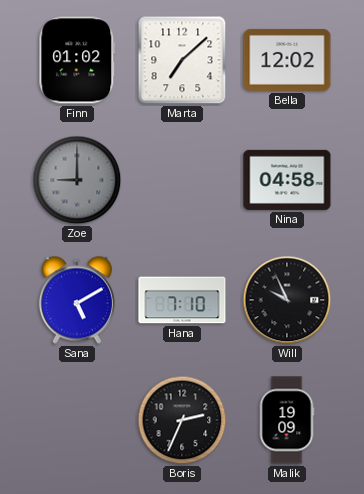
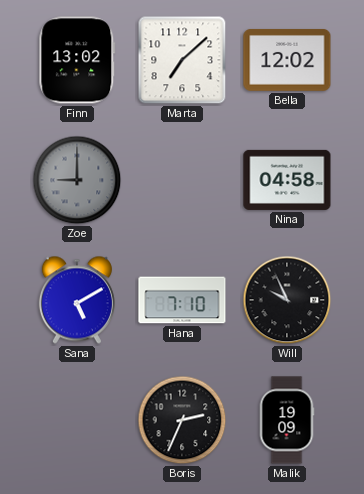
Finn: 01:02 -> 13:02
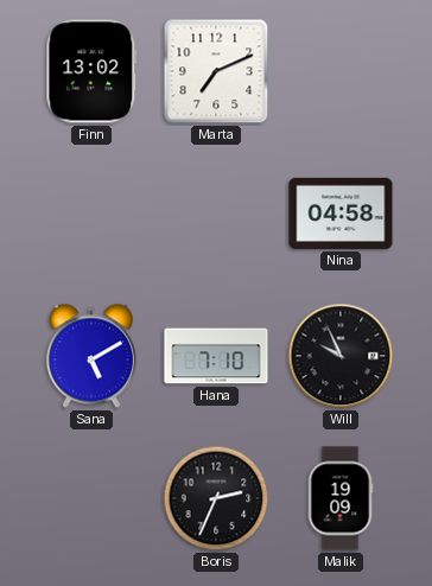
Marta: 7:08 -> 7:11
Bella: 12:02 -> none
Zoe: 9:00 -> none
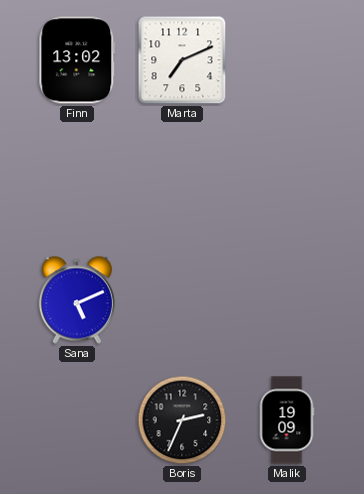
Nina: 04:58 -> none
Sana: 5:10 -> 5:11
Hana: 7:10 -> none
Will: 9:56 -> none
